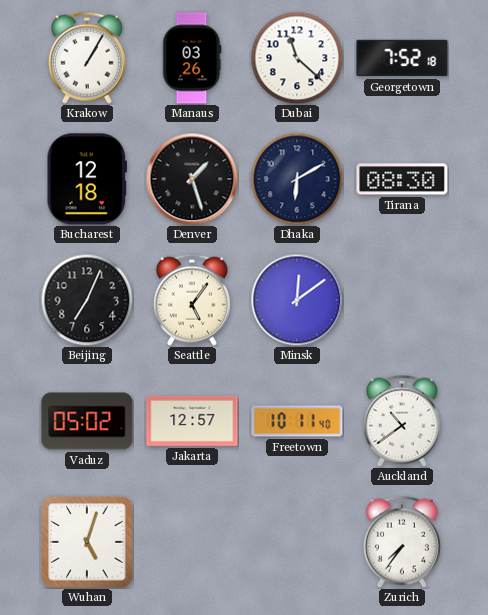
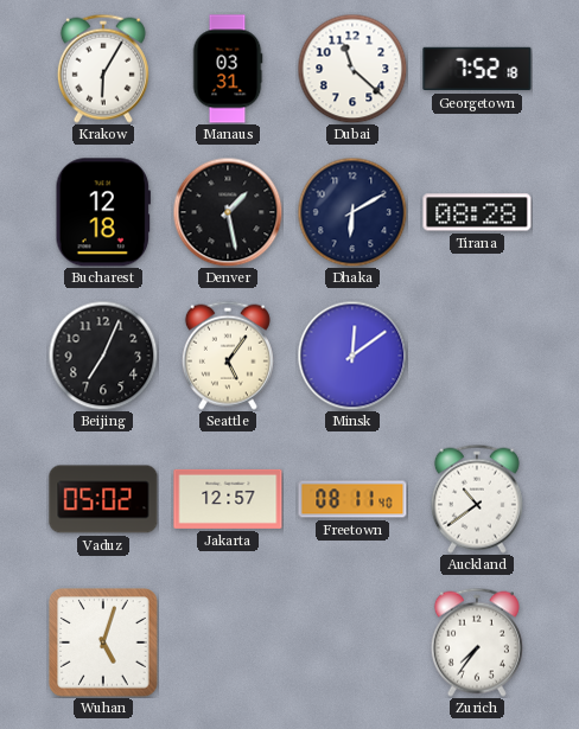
Krakow: 1:05 -> 6:05
Manaus: 03:26 -> 03:31
Denver: 1:27 -> 1:28
Tirana: 08:30 -> 08:28
Freetown: 10:11 -> 08:11
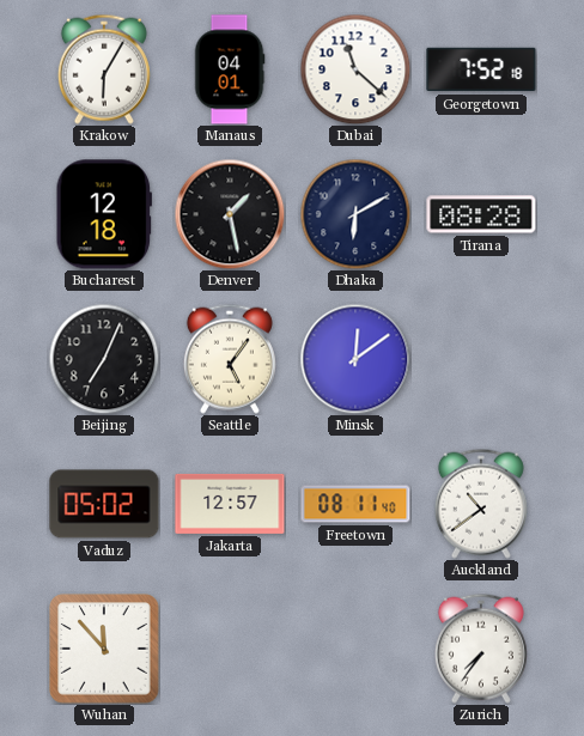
Manaus: 03:31 -> 04:01
Wuhan: 5:03 -> 11:53
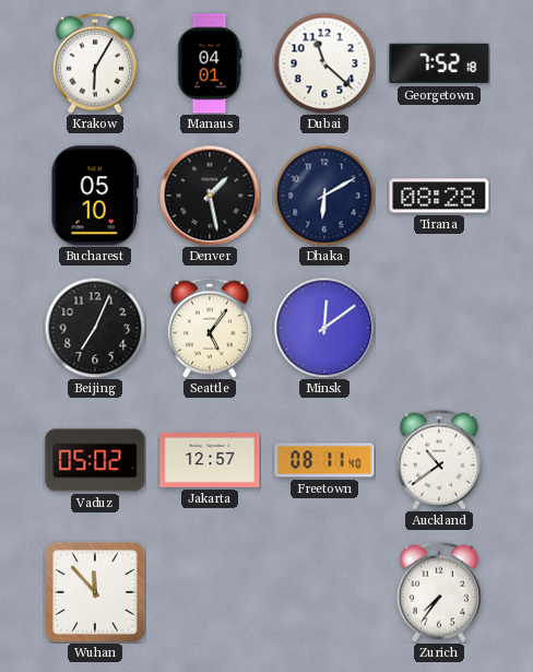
Bucharest: 12:18 -> 05:10
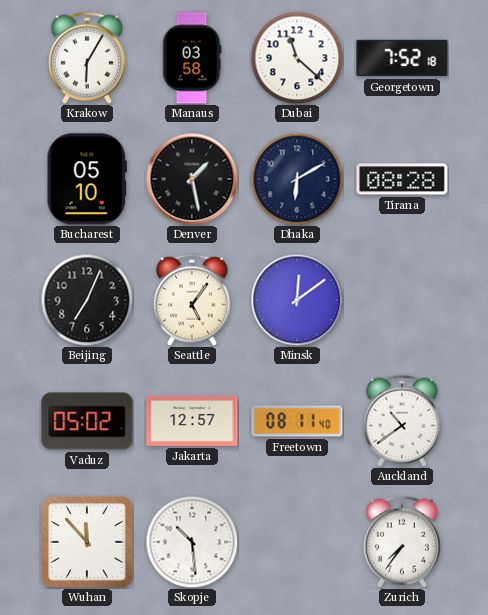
Manaus: 04:01 -> 03:58
Skopje: none -> 10:29
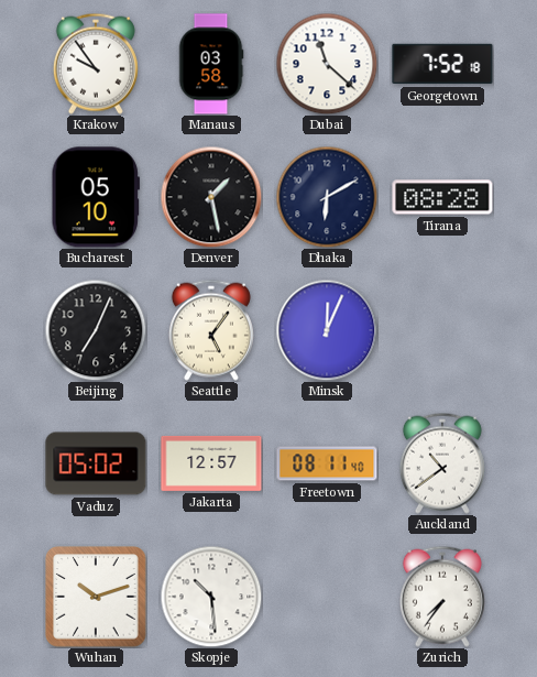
Krakow: 6:05 -> 9:54
Minsk: 12:09 -> 12:04
Wuhan: 11:53 -> 10:12
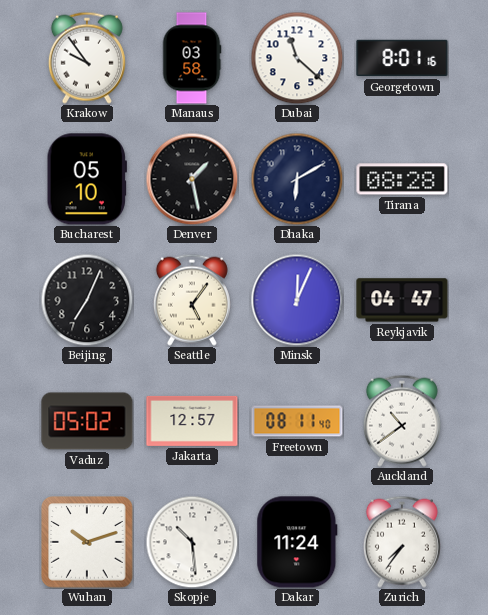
Georgetown: 7:52 -> 8:01
Reykjavik: none -> 04:47
Dakar: none -> 11:24
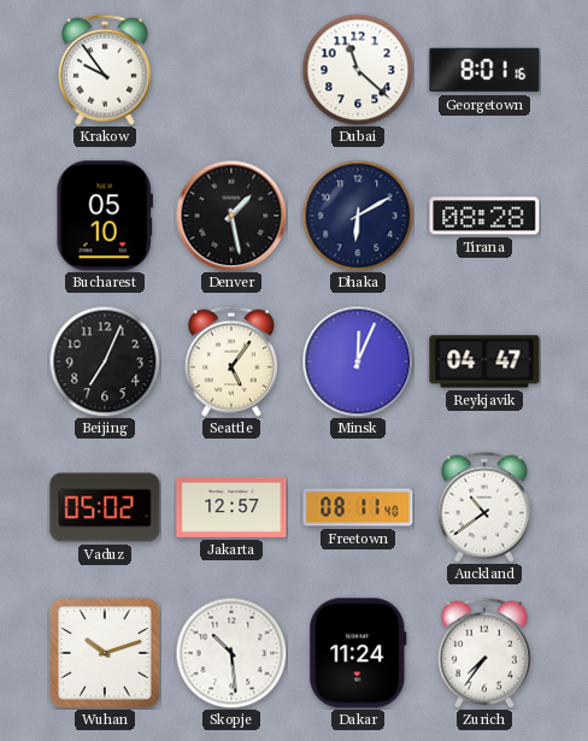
Manaus: 03:58 -> none
